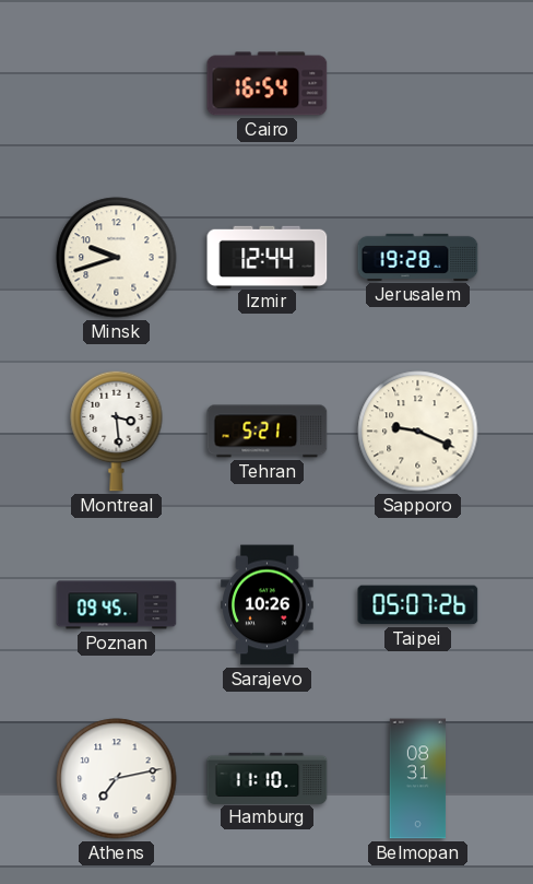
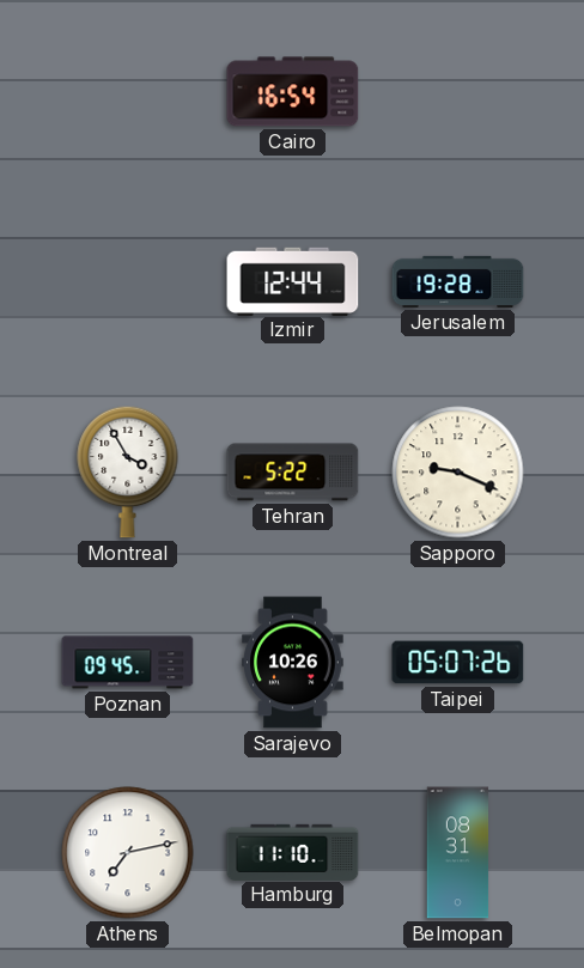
Minsk: 9:42 -> none
Montreal: 3:29 -> 3:55
Tehran: 5:21 -> 5:22
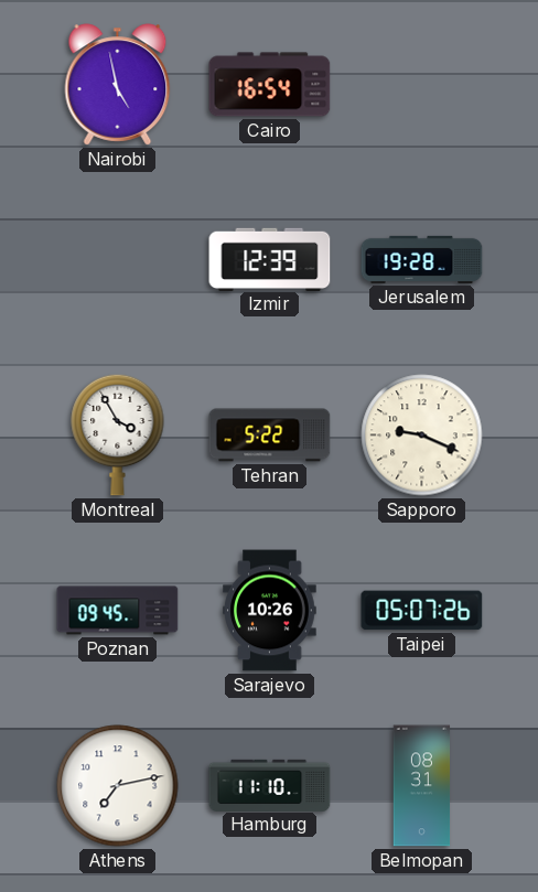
Nairobi: none -> 4:58
Izmir: 12:44 -> 12:39
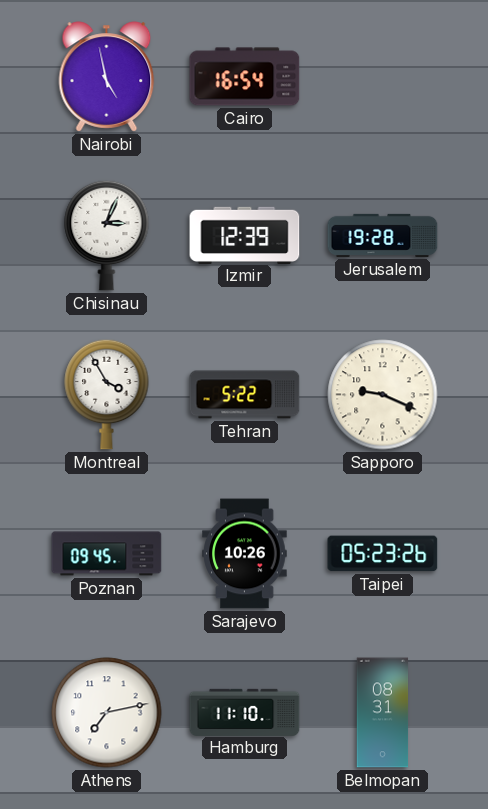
Chisinau: none -> 3:04
Taipei: 05:07 -> 05:23
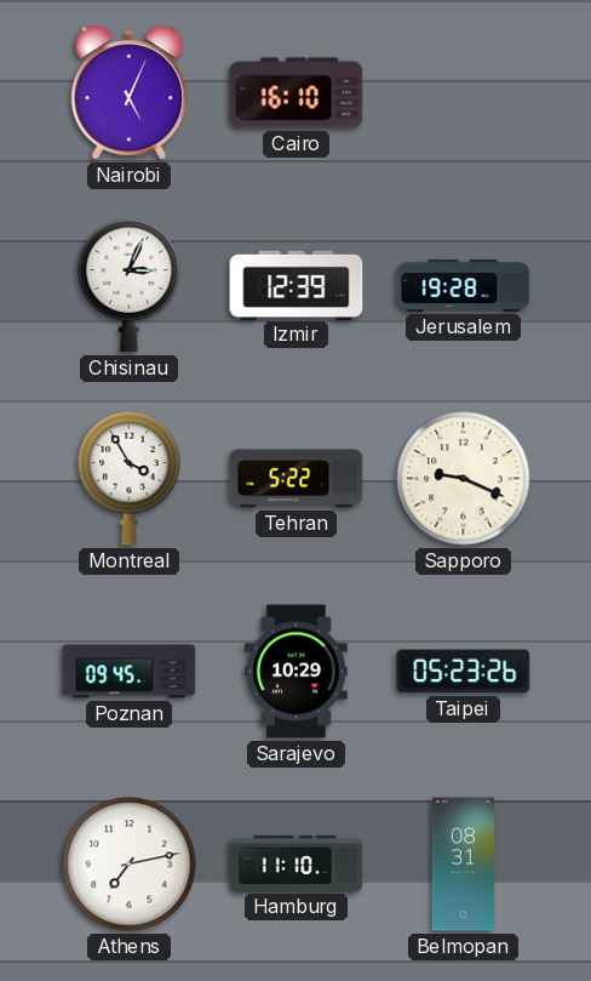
Nairobi: 4:58 -> 5:04
Cairo: 16:54 -> 16:10
Sarajevo: 10:26 -> 10:29
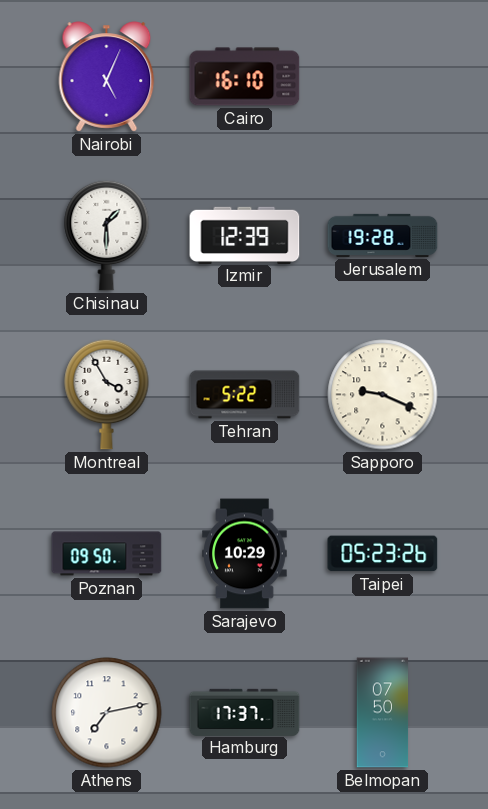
Chisinau: 3:04 -> 1:30
Poznan: 09:45 -> 09:50
Hamburg: 11:10 -> 17:37
Belmopan: 08:31 -> 07:50
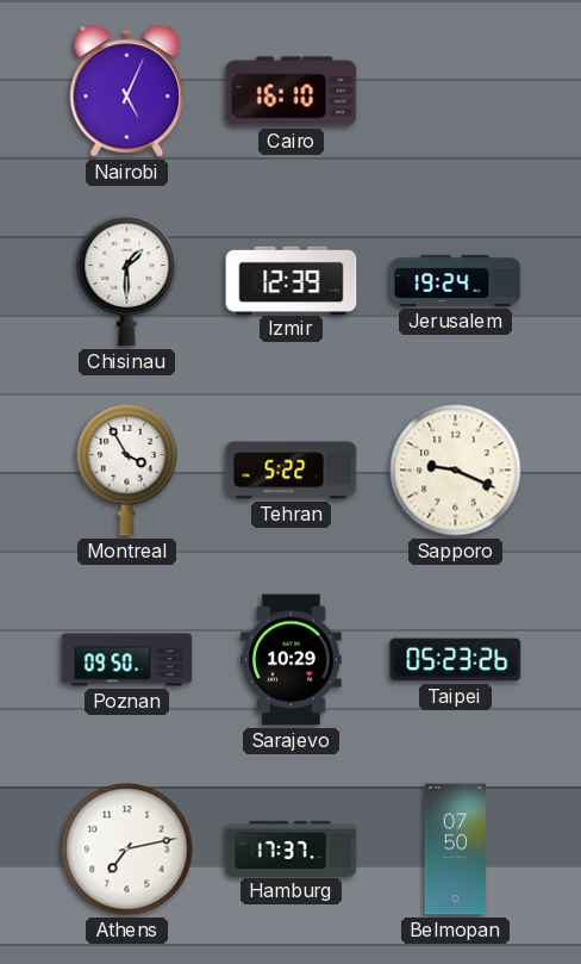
Jerusalem: 19:28 -> 19:24
